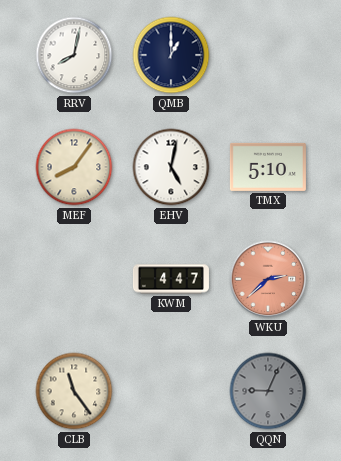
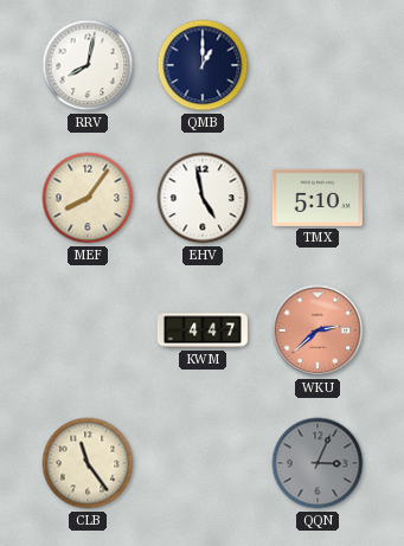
EHV: 5:02 -> 4:58
QQN: 9:04 -> 3:04
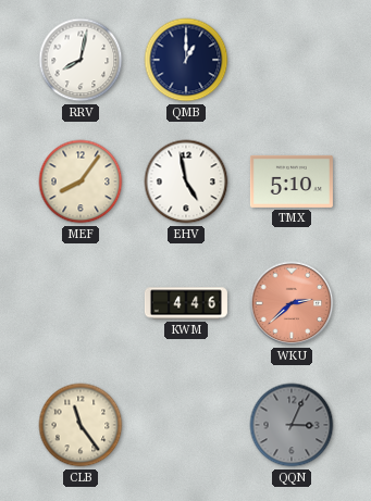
KWM: 4:47 -> 4:46
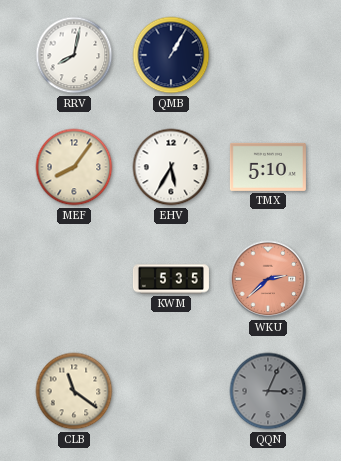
QMB: 1:00 -> 1:05
EHV: 4:58 -> 5:35
KWM: 4:46 -> 5:35
CLB: 11:24 -> 11:21
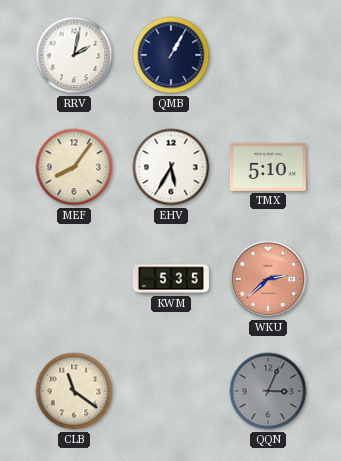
RRV: 8:02 -> 2:02
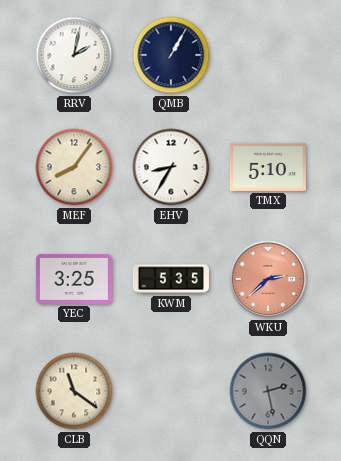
EHV: 5:35 -> 8:35
YEC: none -> 3:25
QQN: 3:04 -> 2:28
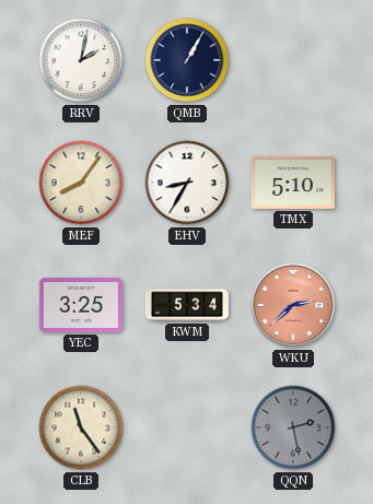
KWM: 5:35 -> 5:34
CLB: 11:21 -> 11:24
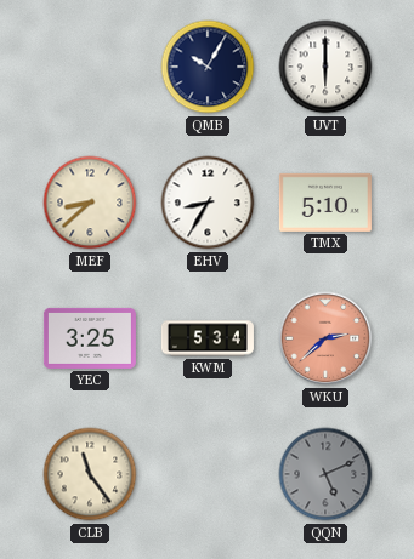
RRV: 2:02 -> none
QMB: 1:05 -> 10:05
UVT: none -> 6:00
MEF: 8:06 -> 8:38
QQN: 2:28 -> 5:11
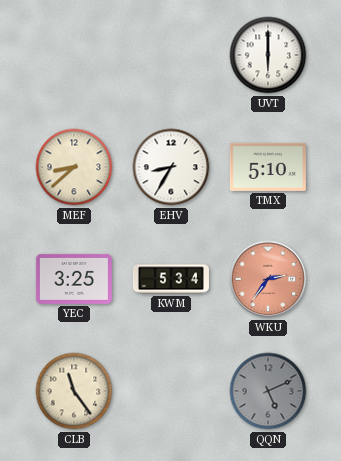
QMB: 10:05 -> none
WKU: 2:38 -> 2:36
